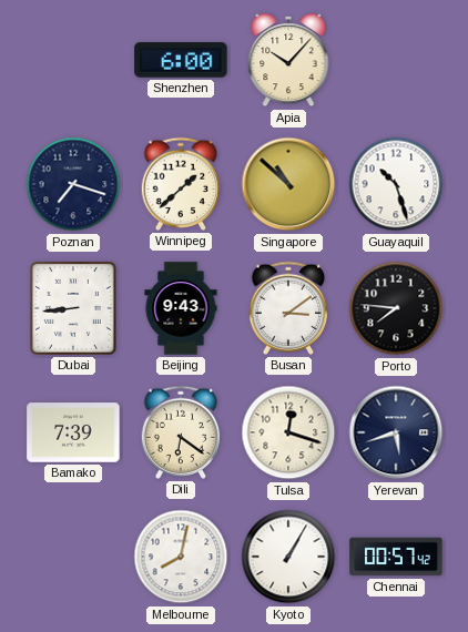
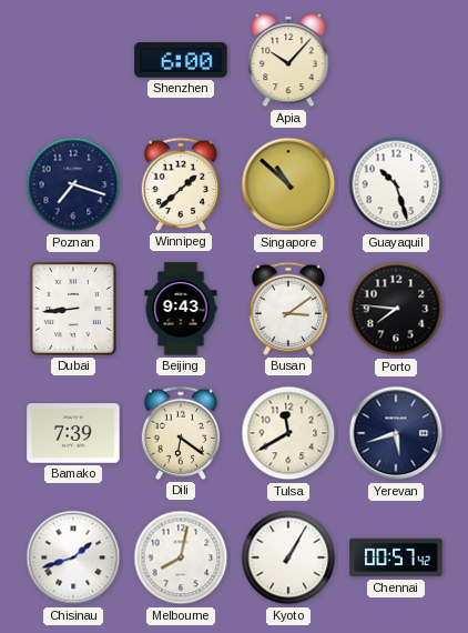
Tulsa: 12:18 -> 11:40
Chisinau: none -> 1:42
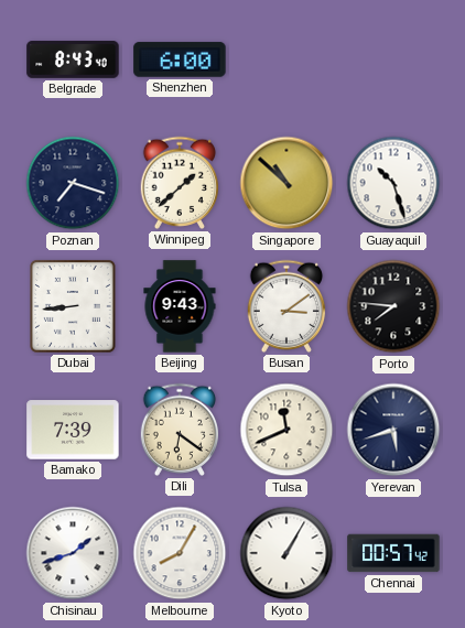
Belgrade: none -> 8:43
Apia: 10:07 -> none
Tulsa: 11:40 -> 11:41
Melbourne: 8:02 -> 8:05
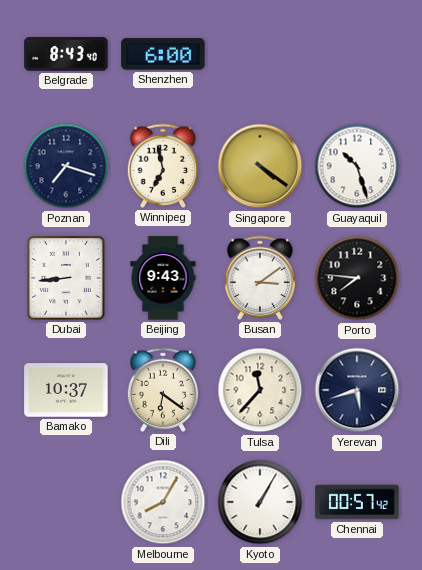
Winnipeg: 1:38 -> 6:58
Singapore: 10:52 -> 4:21
Bamako: 7:39 -> 10:37
Tulsa: 11:41 -> 11:37
Chisinau: 1:42 -> none
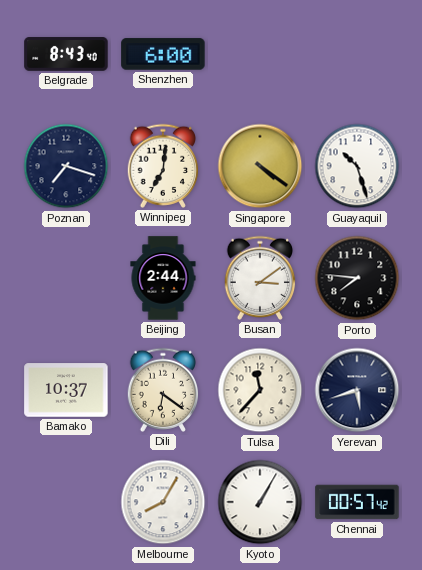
Winnipeg: 6:58 -> 7:01
Dubai: 8:44 -> none
Beijing: 9:43 -> 2:44
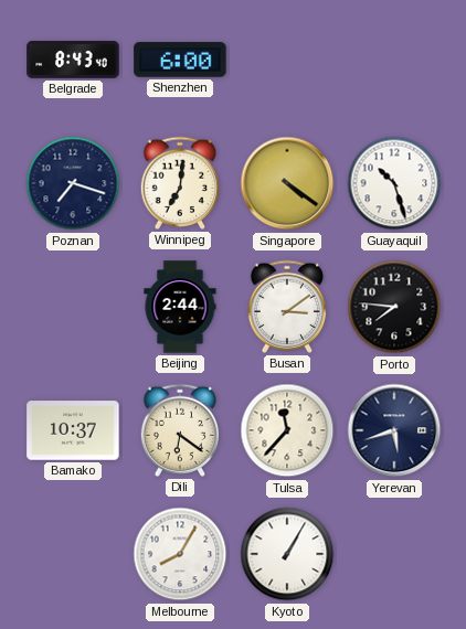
Chennai: 00:57 -> none
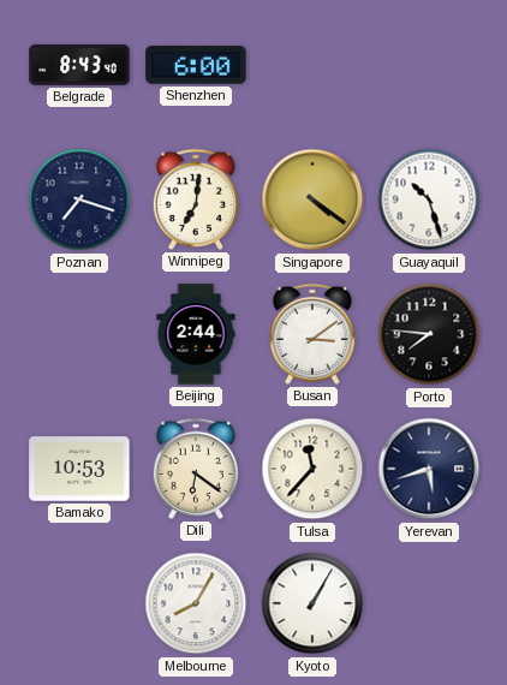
Bamako: 10:37 -> 10:53
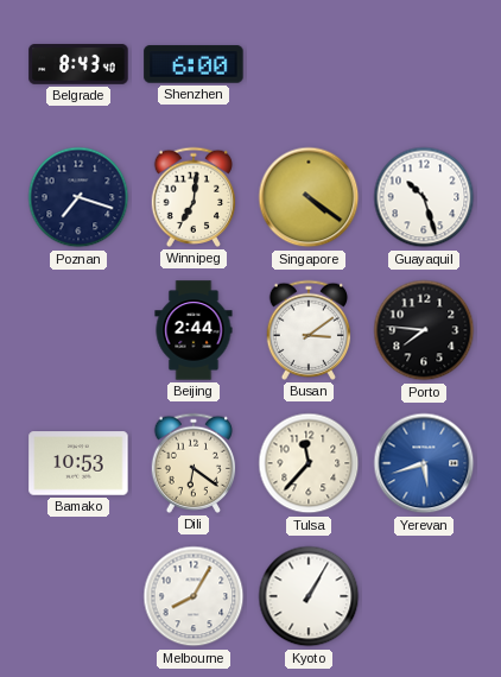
Yerevan dial: navy -> blue
